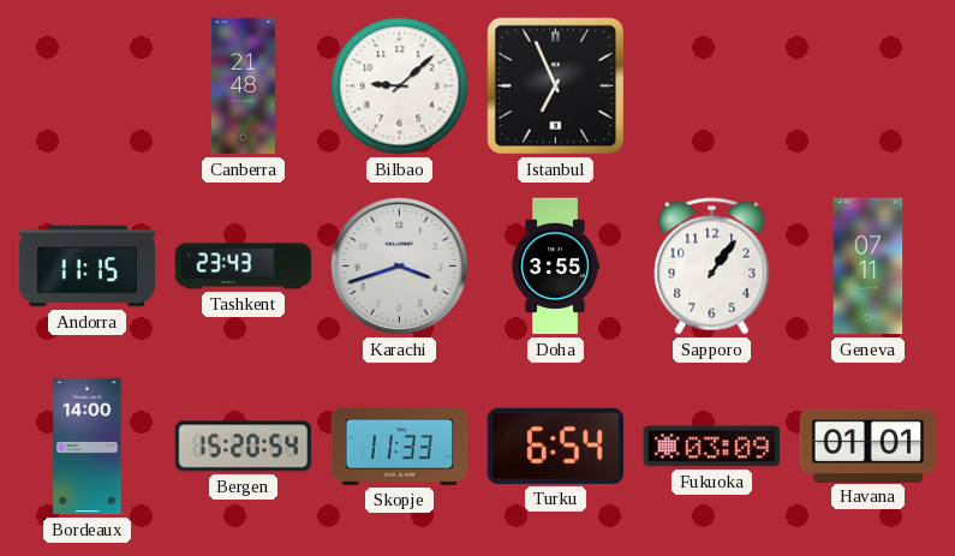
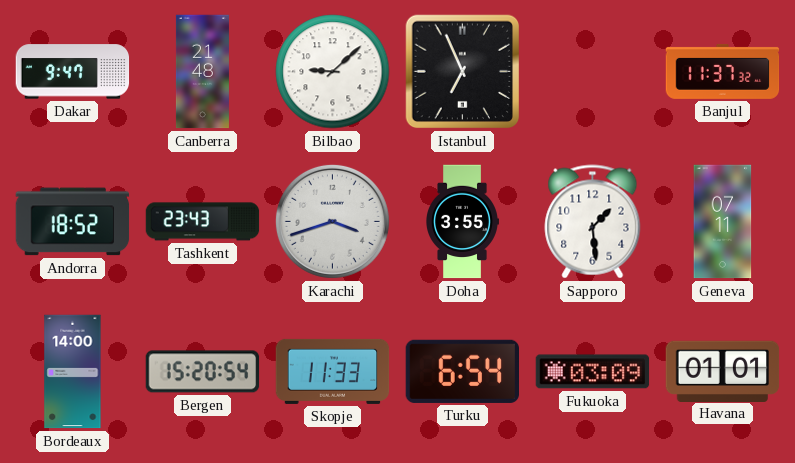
Dakar: none -> 9:47
Banjul: none -> 11:37
Andorra: 11:15 -> 18:52
Sapporo: 1:06 -> 1:29
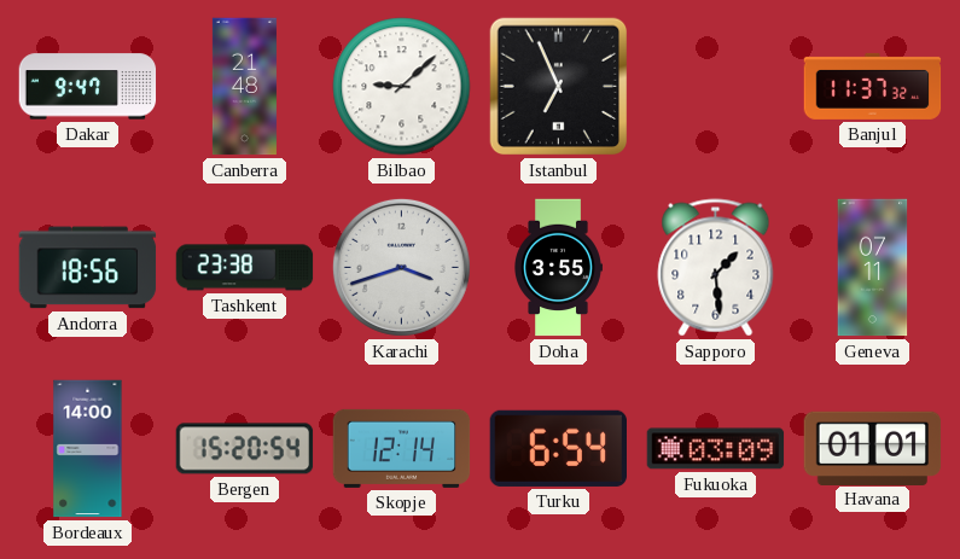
Andorra: 18:52 -> 18:56
Tashkent: 23:43 -> 23:38
Skopje: 11:33 -> 12:14
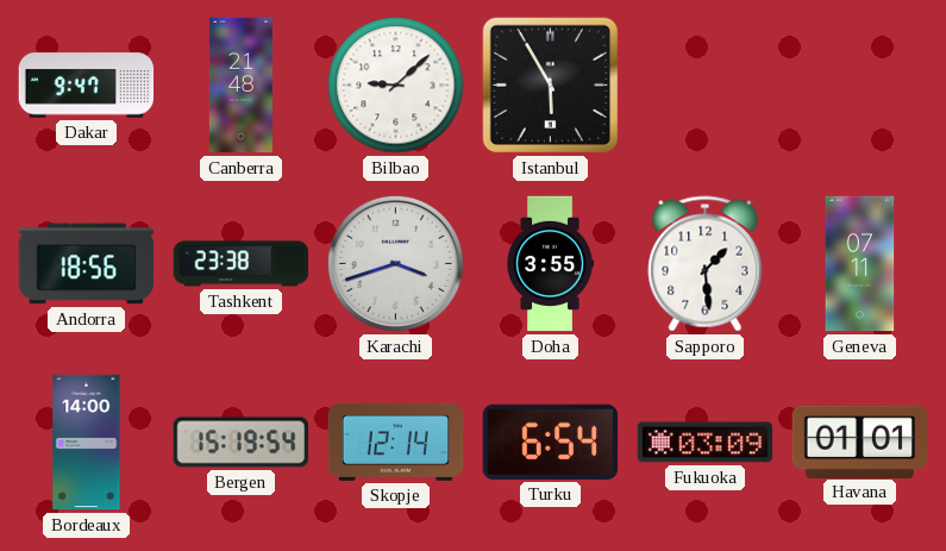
Istanbul: 6:56 -> 5:55
Banjul: 11:37 -> none
Bergen: 15:20 -> 15:19
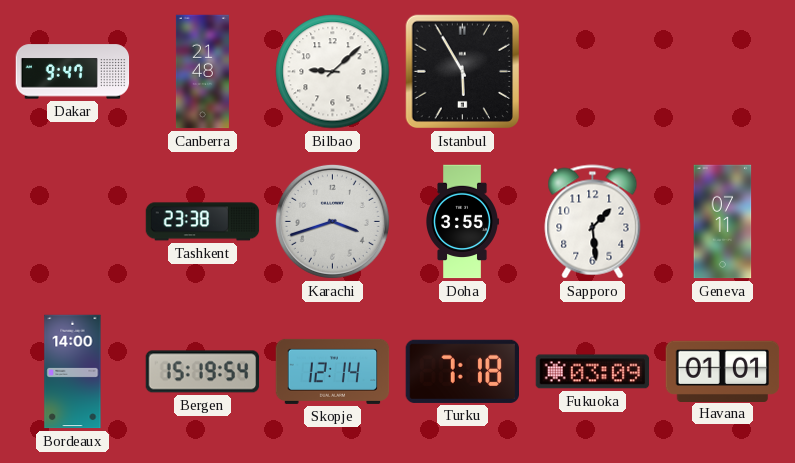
Andorra: 18:56 -> none
Turku: 6:54 -> 7:18
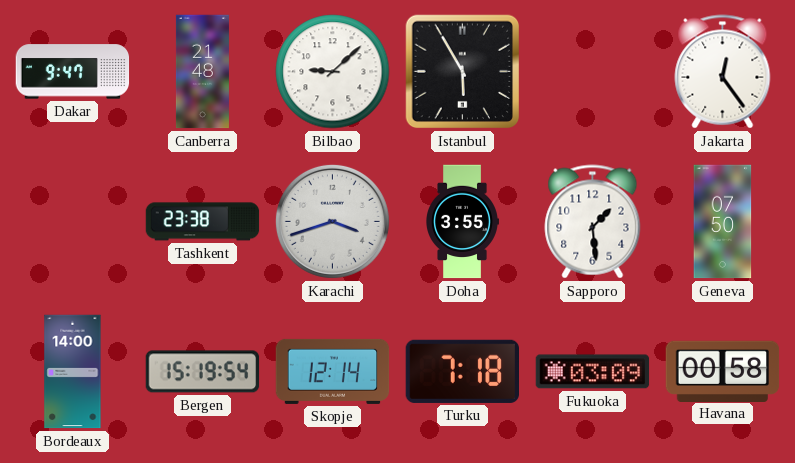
Jakarta: none -> 12:24
Geneva: 07:11 -> 07:50
Havana: 01:01 -> 00:58
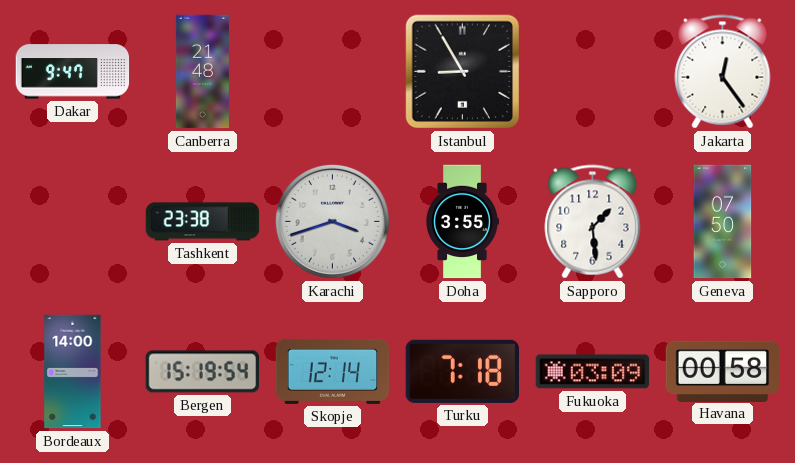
Bilbao: 9:08 -> none
Istanbul: 5:55 -> 8:55
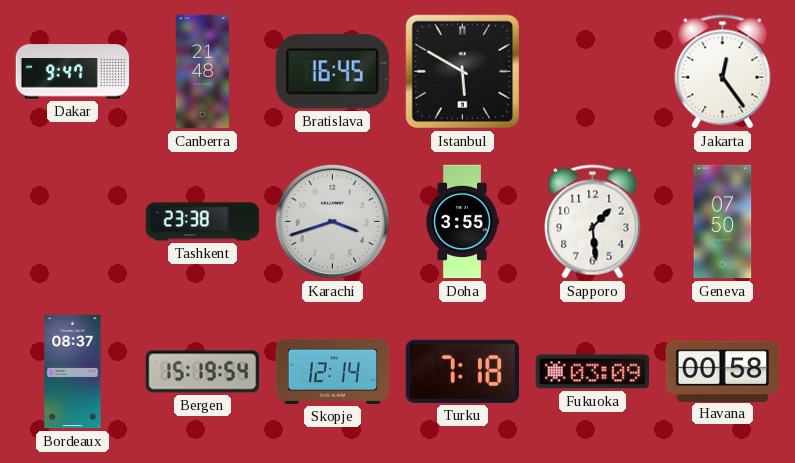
Bratislava: none -> 16:45
Istanbul: 8:55 -> 5:50
Bordeaux: 14:00 -> 08:37
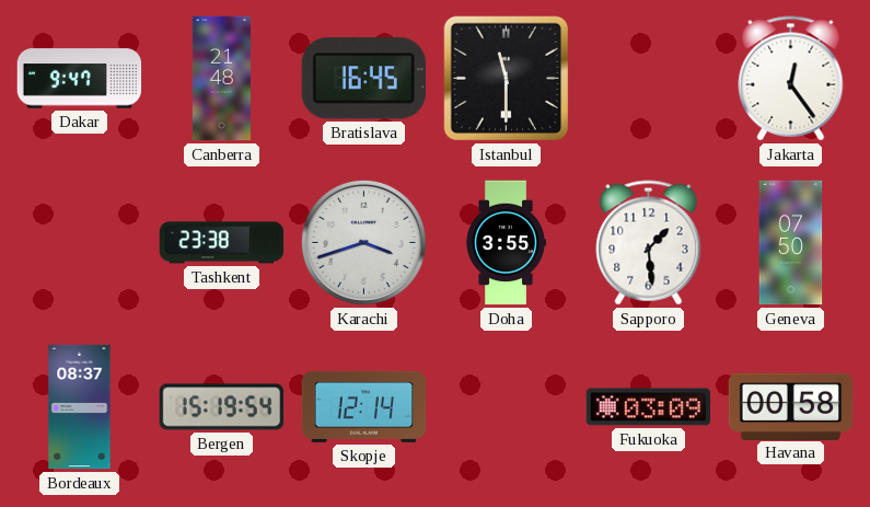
Istanbul: 5:50 -> 11:30
Turku: 7:18 -> none
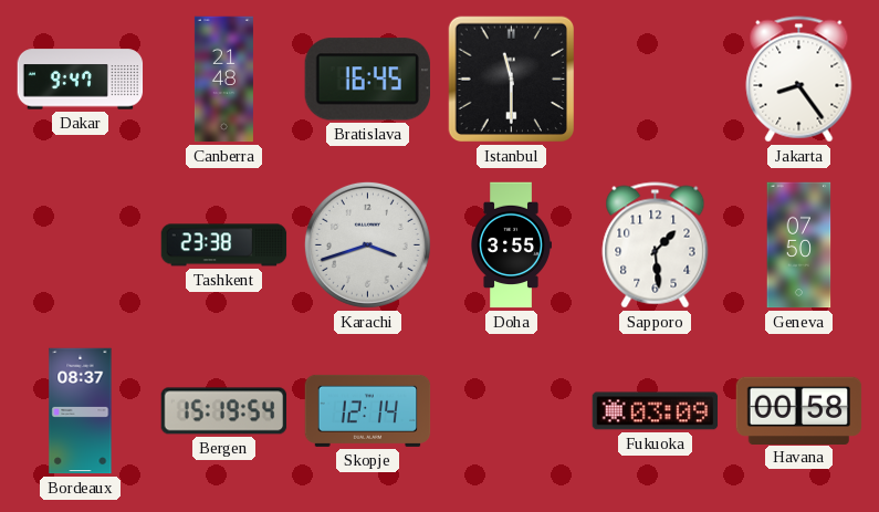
Jakarta: 12:24 -> 8:24
